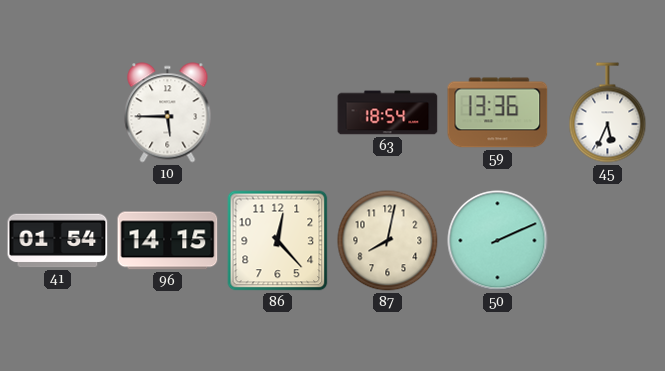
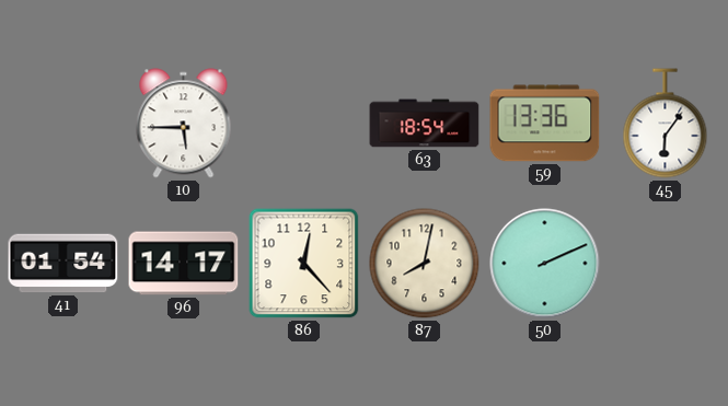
45: 5:34 -> 6:06
96: 14:15 -> 14:17
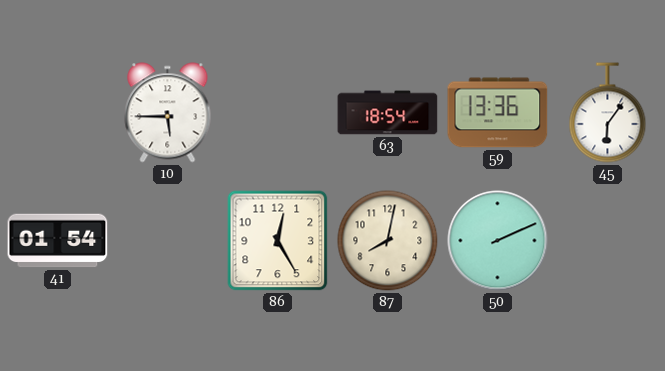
96: 14:17 -> none
86: 12:23 -> 12:25
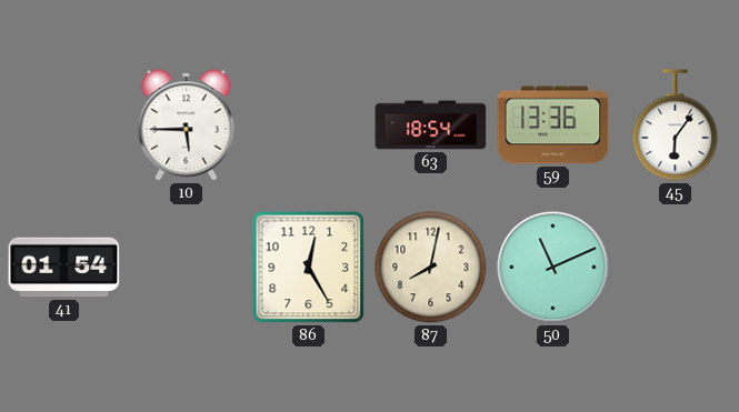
50: 2:11 -> 11:11
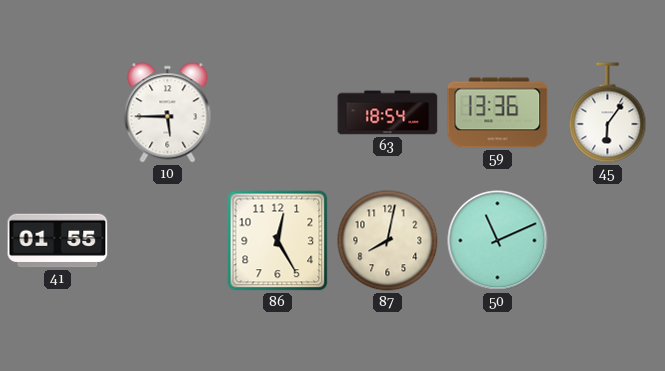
41: 01:54 -> 01:55
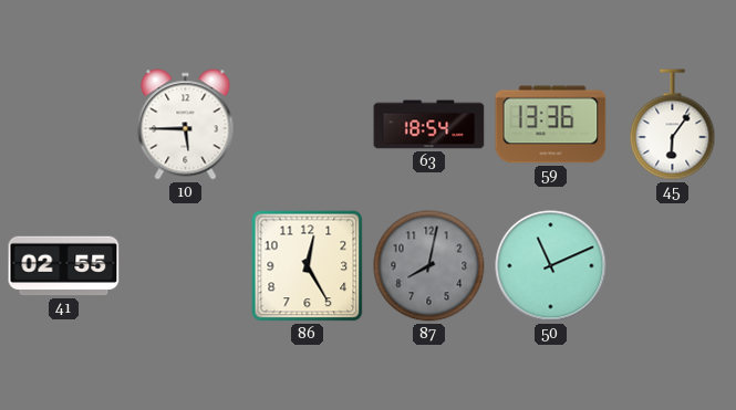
41: 01:55 -> 02:55
87 dial: cream -> grey
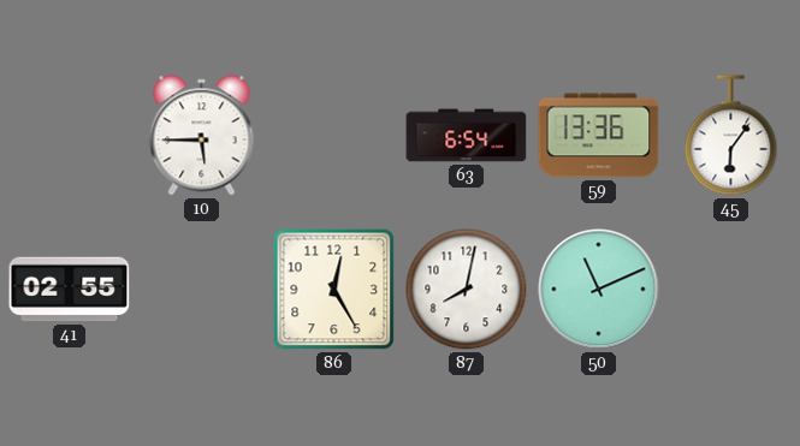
63: 18:54 -> 6:54
87 dial: grey -> white
